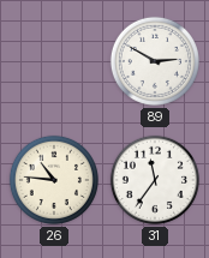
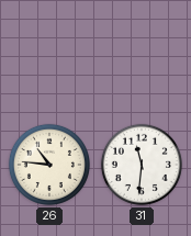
89: 2:50 -> none
31: 11:36 -> 11:31
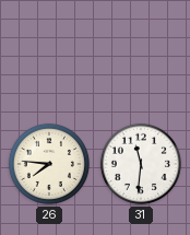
26: 10:46 -> 7:46
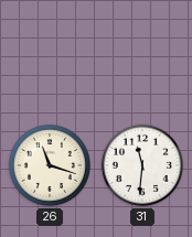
26: 7:46 -> 11:18
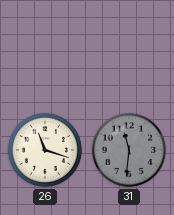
31 dial: white -> grey
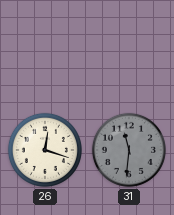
26: 11:18 -> 12:18
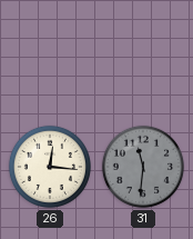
26: 12:18 -> 12:16
